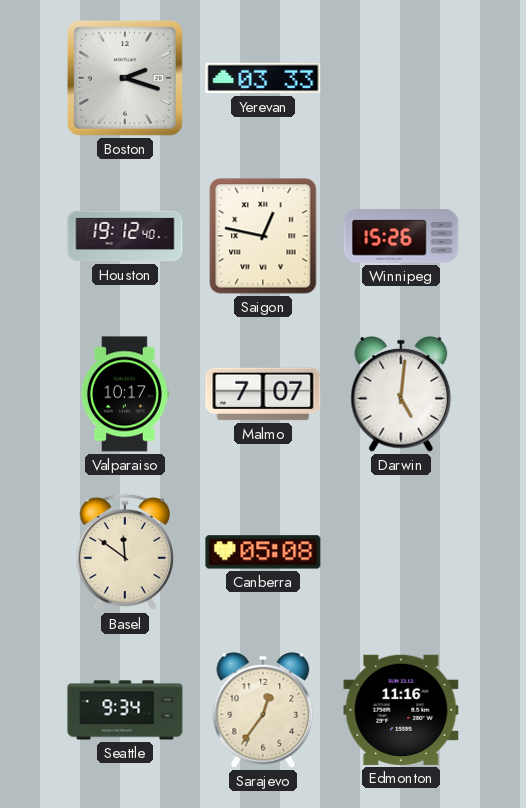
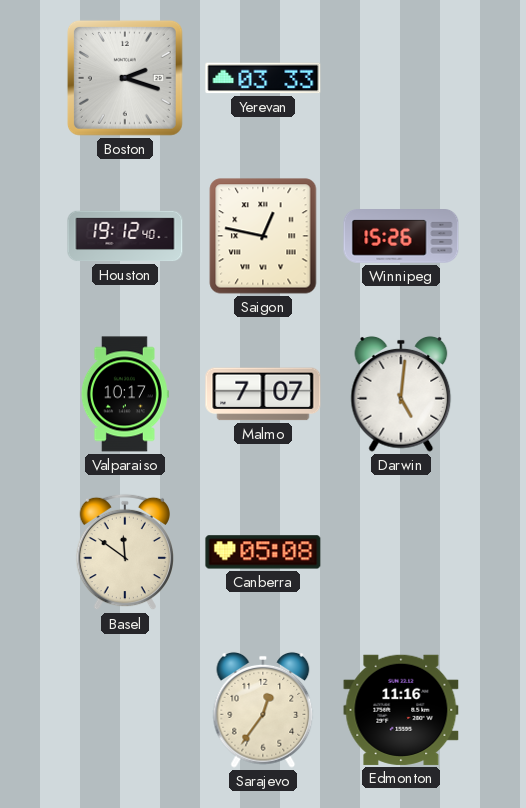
Seattle: 9:34 -> none
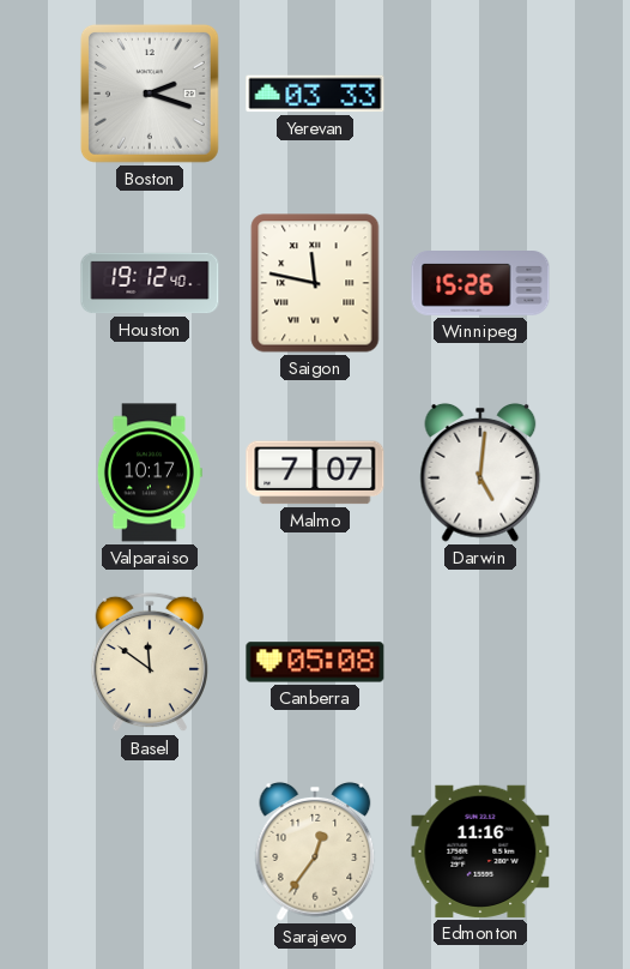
Saigon: 12:47 -> 11:47
